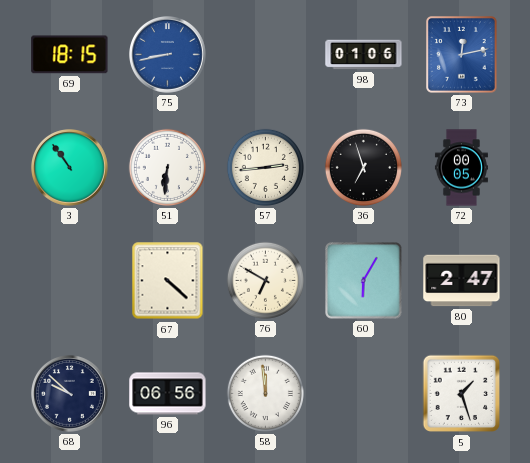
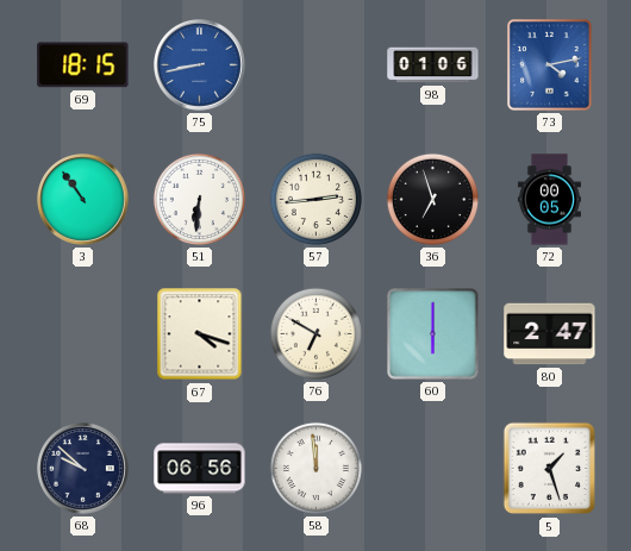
73: 12:13 -> 4:13
67: 4:22 -> 4:18
60: 6:05 -> 6:00
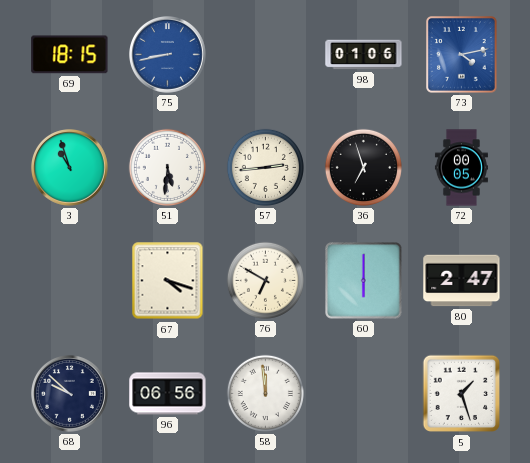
3: 10:54 -> 10:57
51: 6:31 -> 5:31
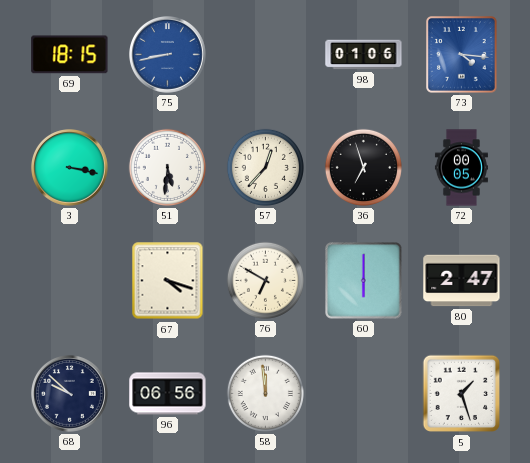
73: 4:13 -> 4:16
3: 10:57 -> 3:17
57: 2:44 -> 12:37
